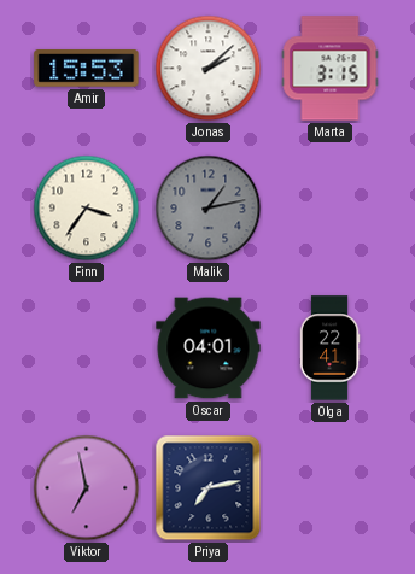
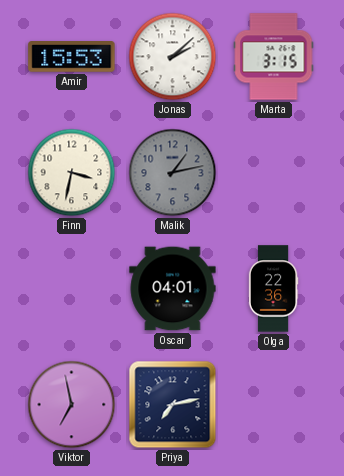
Finn: 3:36 -> 3:32
Olga: 22:41 -> 22:36
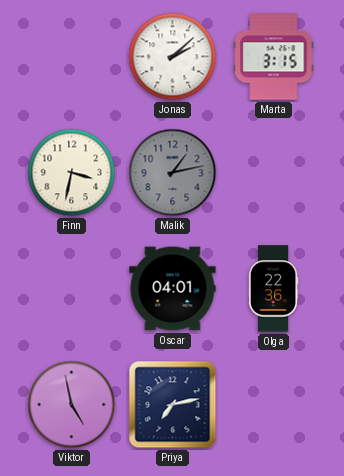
Amir: 15:53 -> none
Viktor: 6:58 -> 4:58
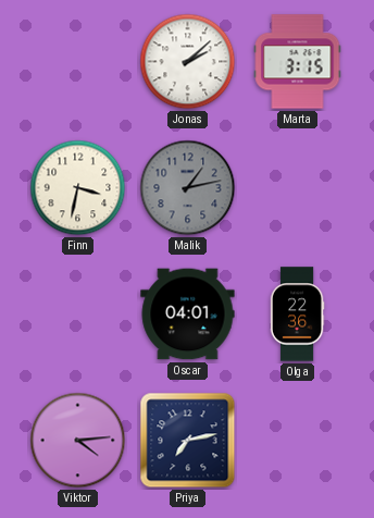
Viktor: 4:58 -> 4:14
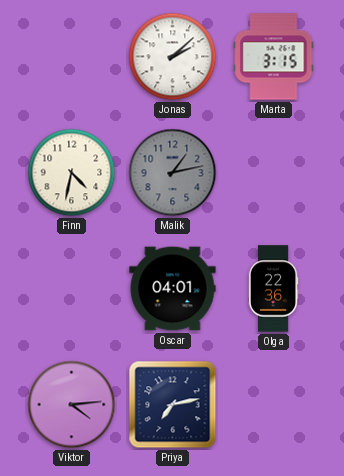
Finn: 3:32 -> 4:32
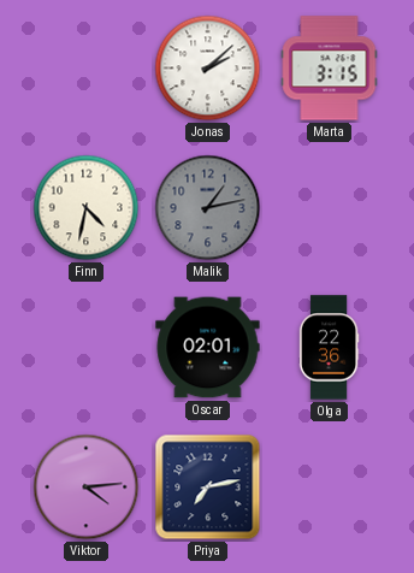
Oscar: 04:01 -> 02:01
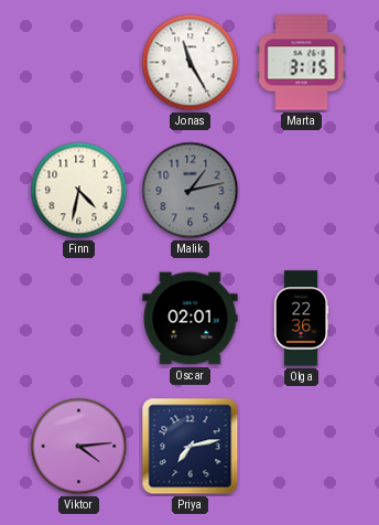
Jonas: 2:08 -> 11:25
